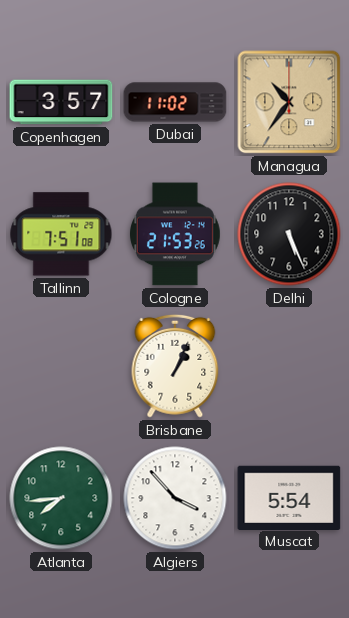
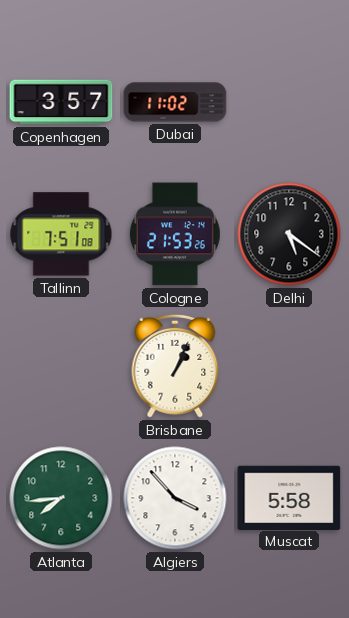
Managua: 10:36 -> none
Delhi: 5:26 -> 5:21
Muscat: 5:54 -> 5:58
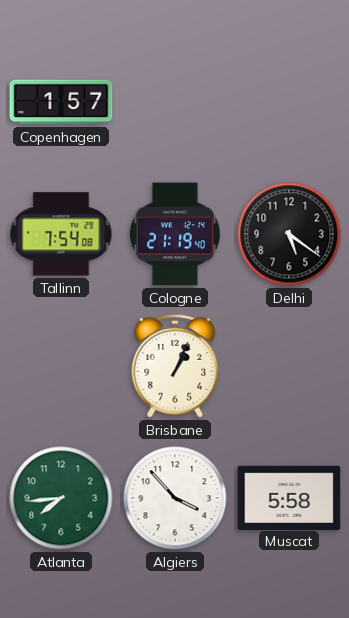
Copenhagen: 3:57 -> 1:57
Dubai: 11:02 -> none
Tallinn: 7:51 -> 7:54
Cologne: 21:53 -> 21:19
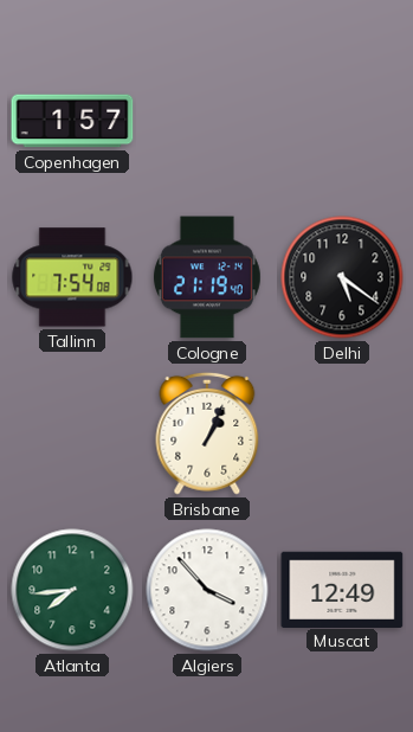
Muscat: 5:58 -> 12:49
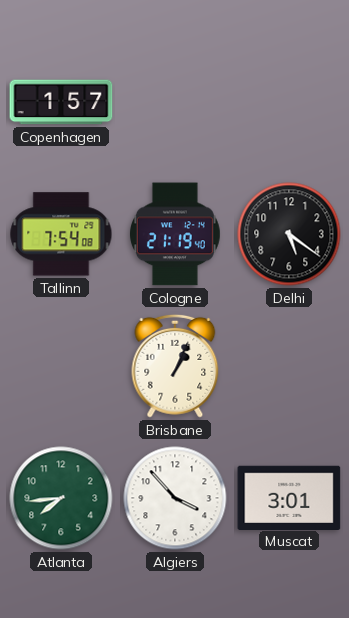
Muscat: 12:49 -> 3:01
